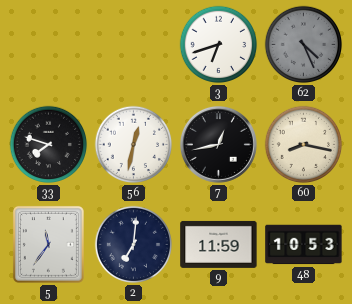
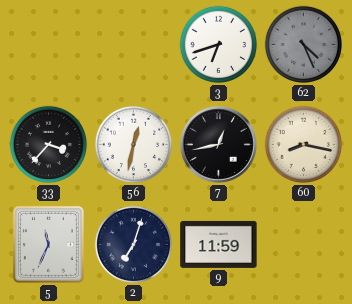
33: 7:48 -> 3:37
5: 11:36 -> 11:34
2: 7:01 -> 7:03
48: 10:53 -> none
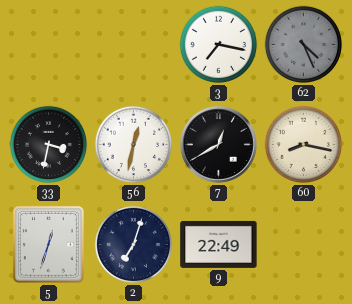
3: 6:42 -> 7:17
33: 3:37 -> 3:32
7: 12:43 -> 12:40
5: 11:34 -> 12:33
9: 11:59 -> 22:49
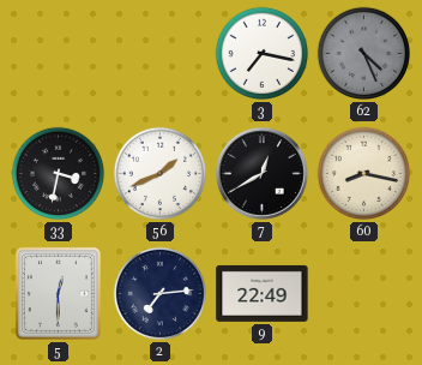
56: 12:32 -> 1:41
5: 12:33 -> 12:30
2: 7:03 -> 7:14
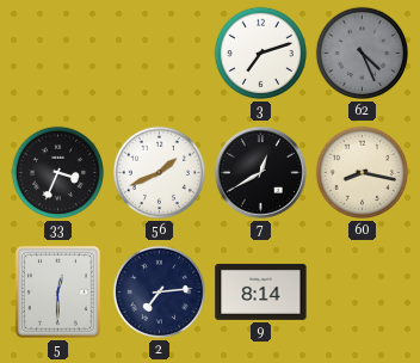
3: 7:17 -> 7:12
33: 3:32 -> 3:34
9: 22:49 -> 8:14
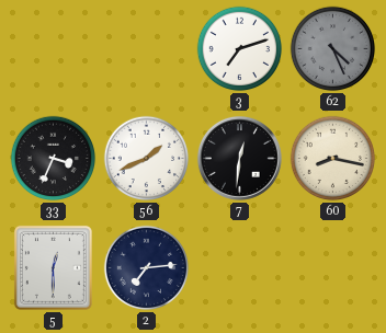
7: 12:40 -> 12:31
9: 8:14 -> none
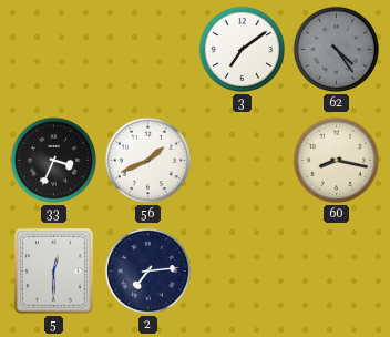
3: 7:12 -> 7:09
62: 4:26 -> 4:24
7: 12:31 -> none
